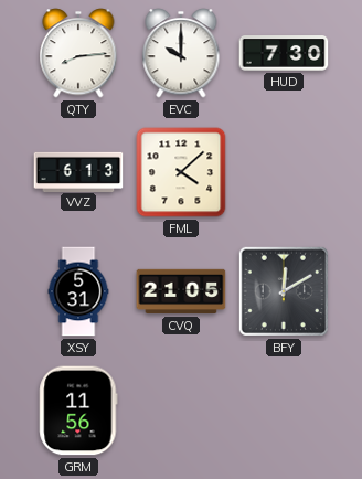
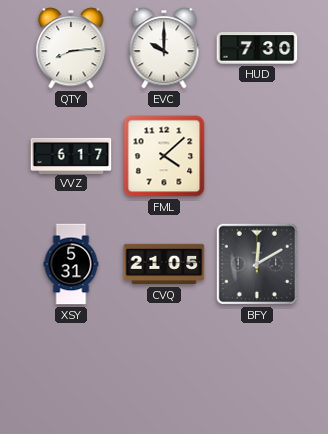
VVZ: 6:13 -> 6:17
GRM: 11:56 -> none
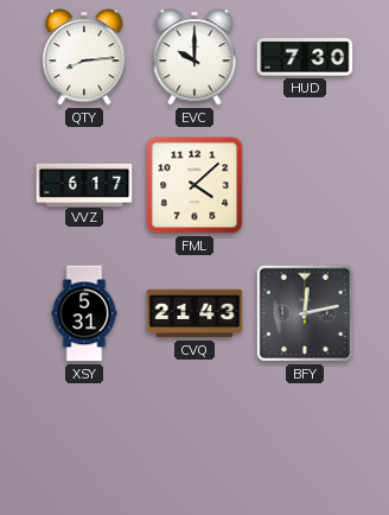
CVQ: 21:05 -> 21:43
BFY: 12:10 -> 12:13
